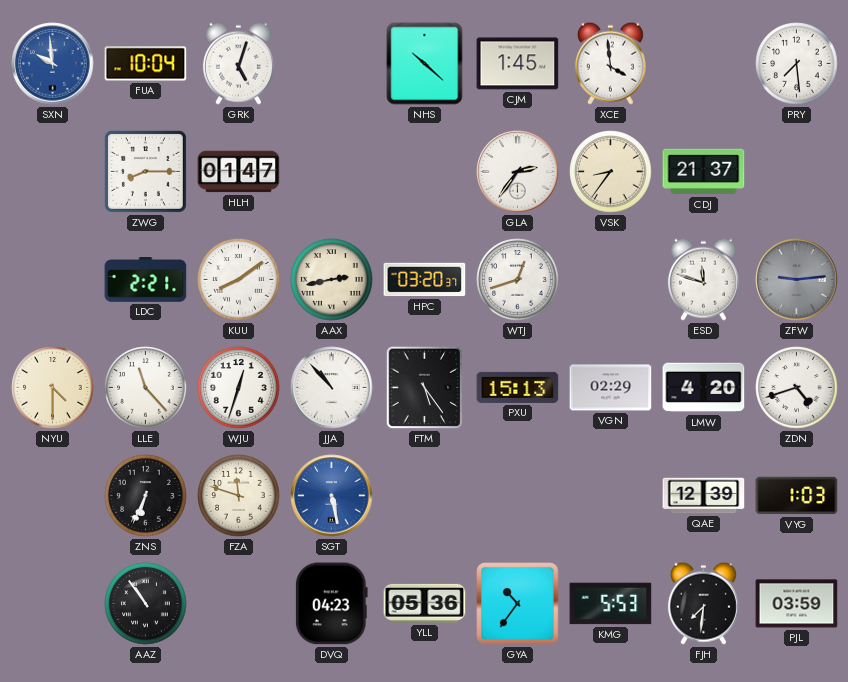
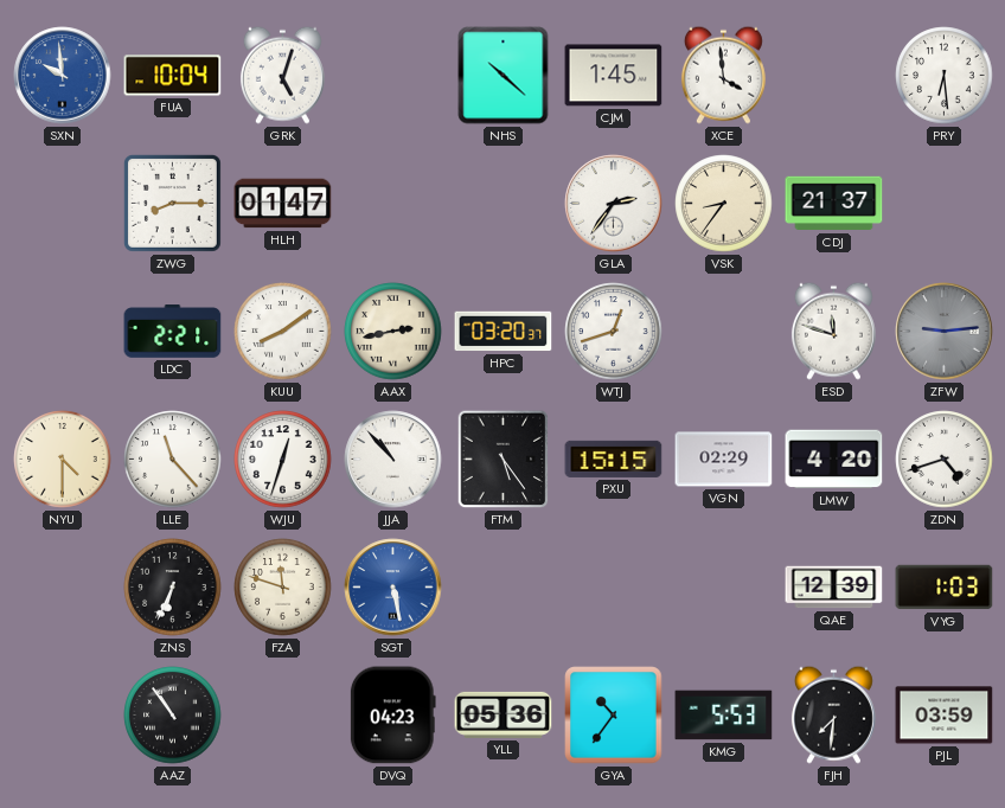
PRY: 7:29 -> 6:29
PXU: 15:13 -> 15:15
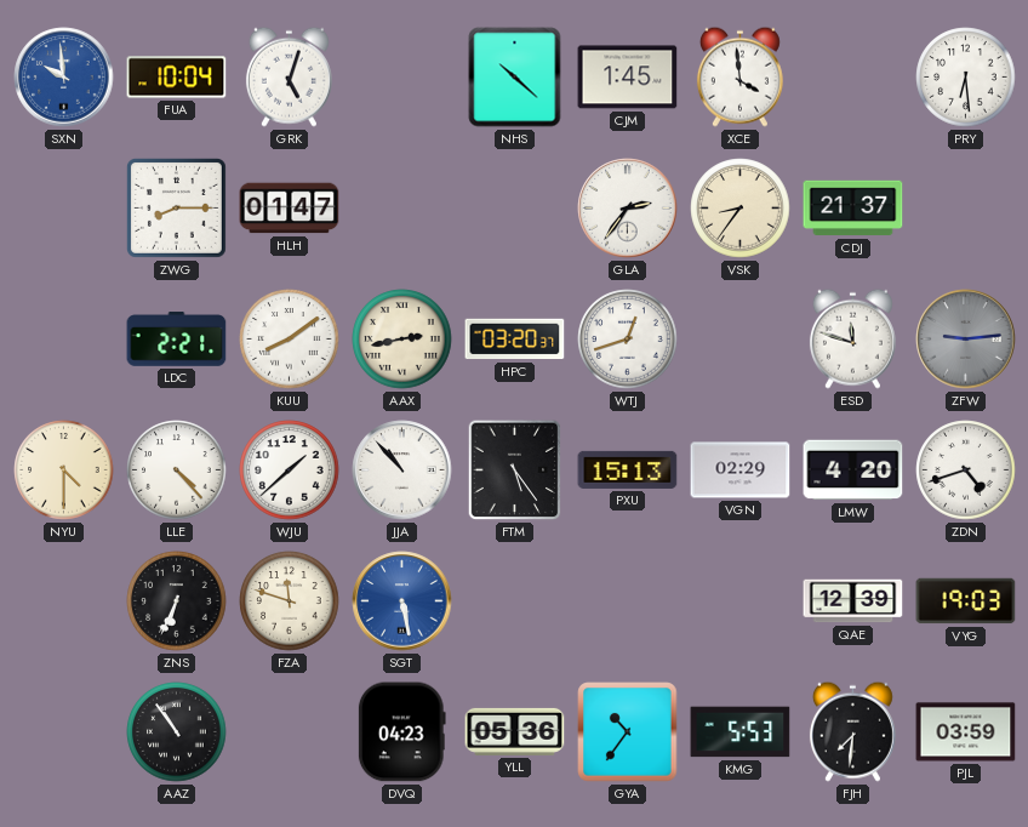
LLE: 11:23 -> 4:23
WJU: 12:33 -> 1:38
PXU: 15:15 -> 15:13
VYG: 1:03 -> 19:03
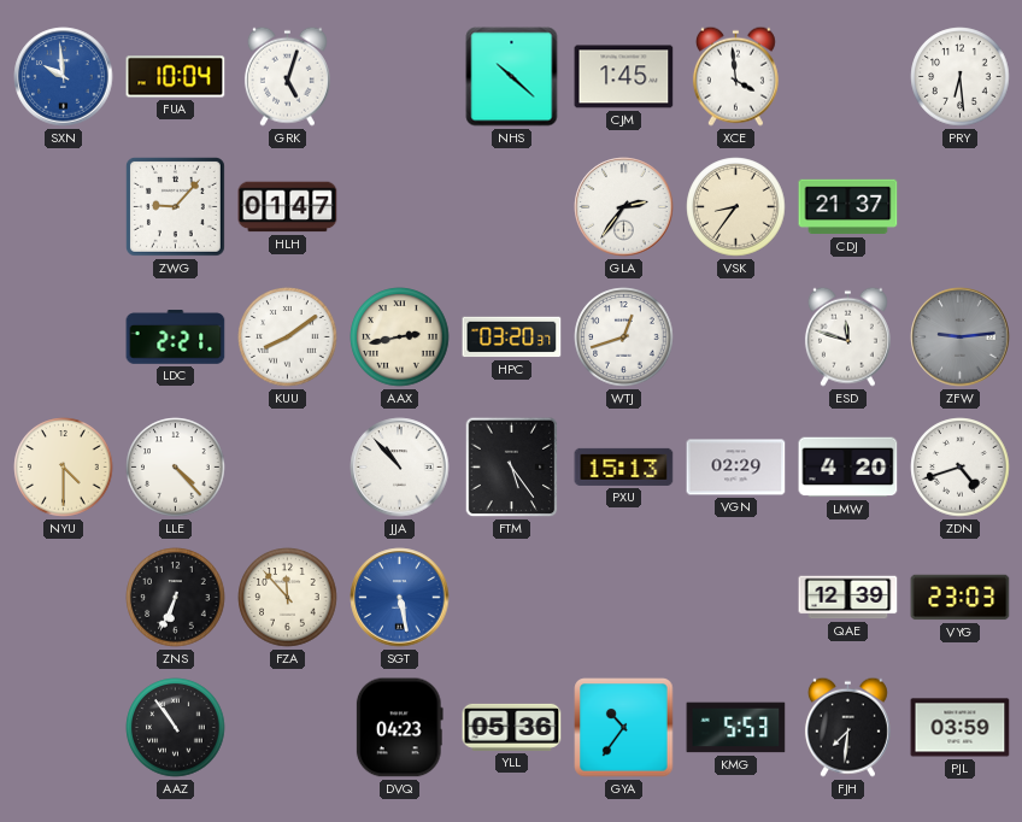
ZWG: 8:15 -> 9:07
WJU: 1:38 -> none
FZA: 11:48 -> 11:53
VYG: 19:03 -> 23:03
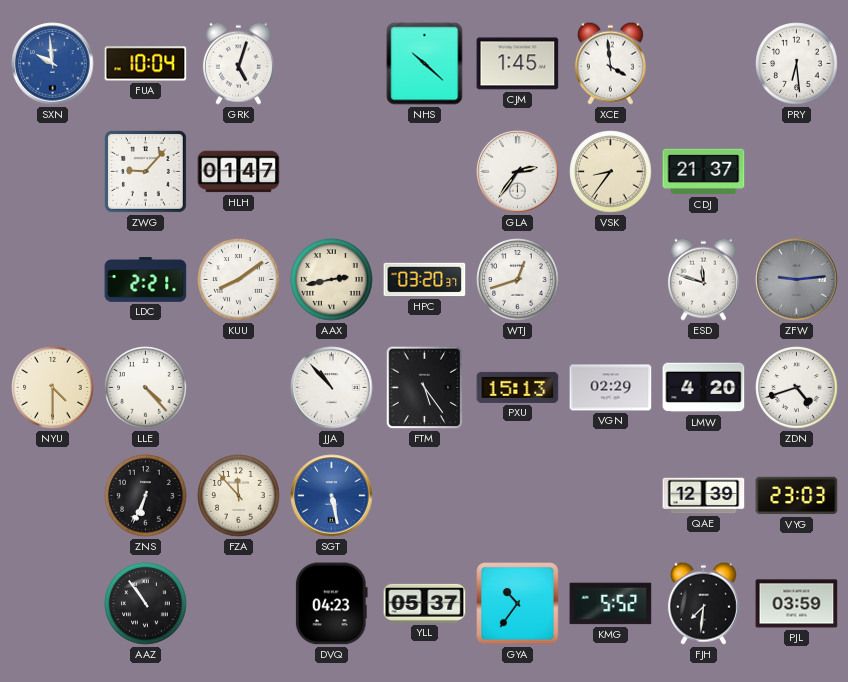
YLL: 05:36 -> 05:37
KMG: 5:53 -> 5:52
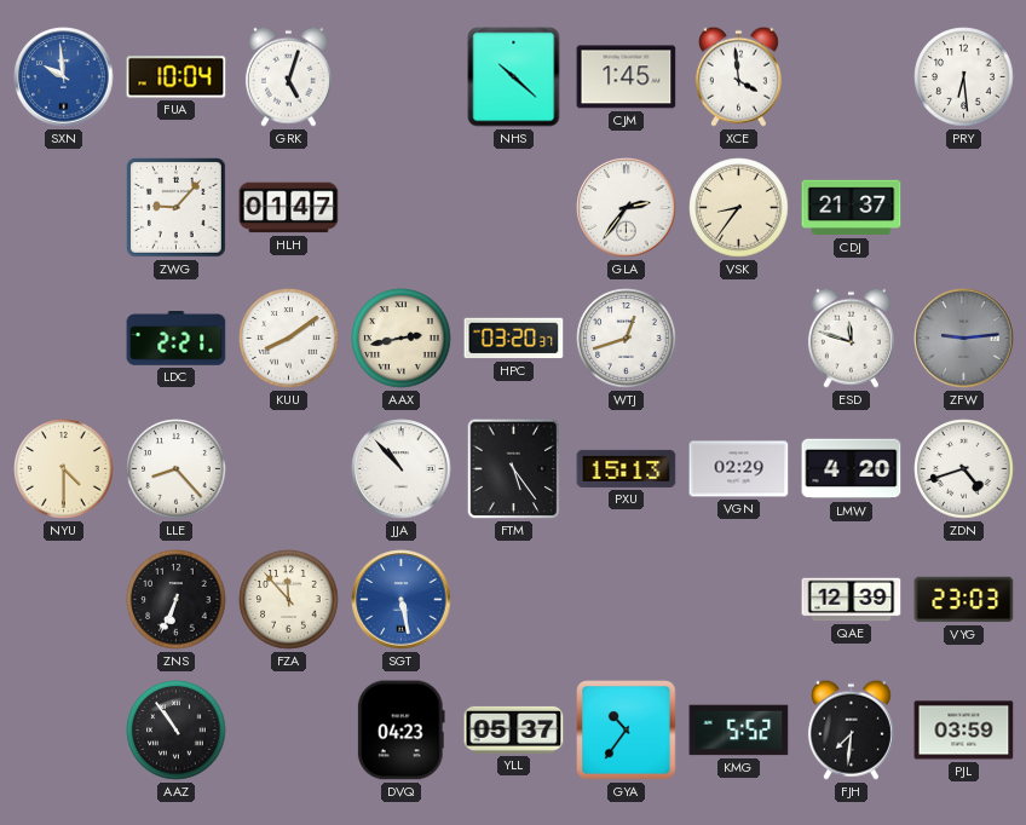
LLE: 4:23 -> 8:23
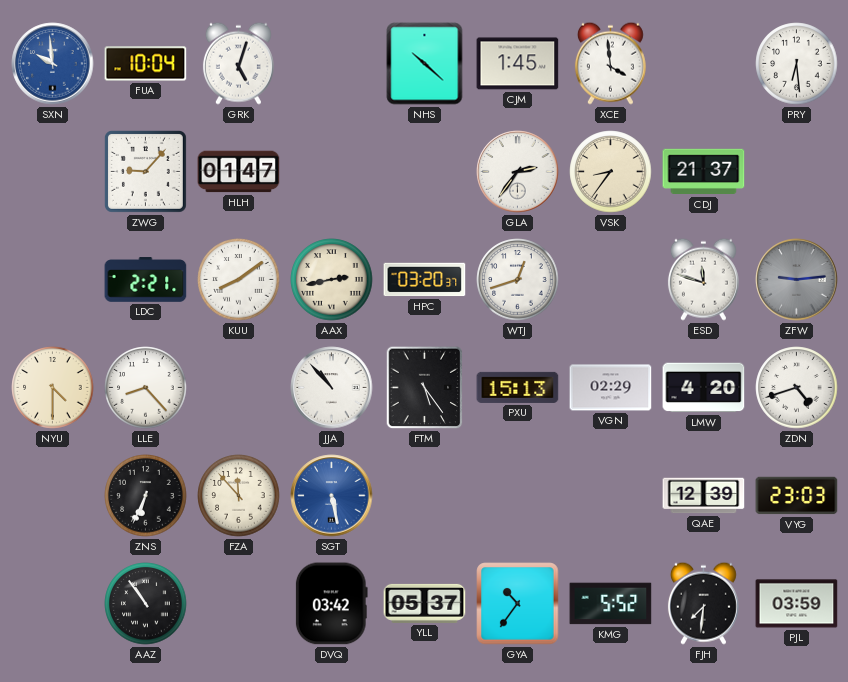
DVQ: 04:23 -> 03:42
